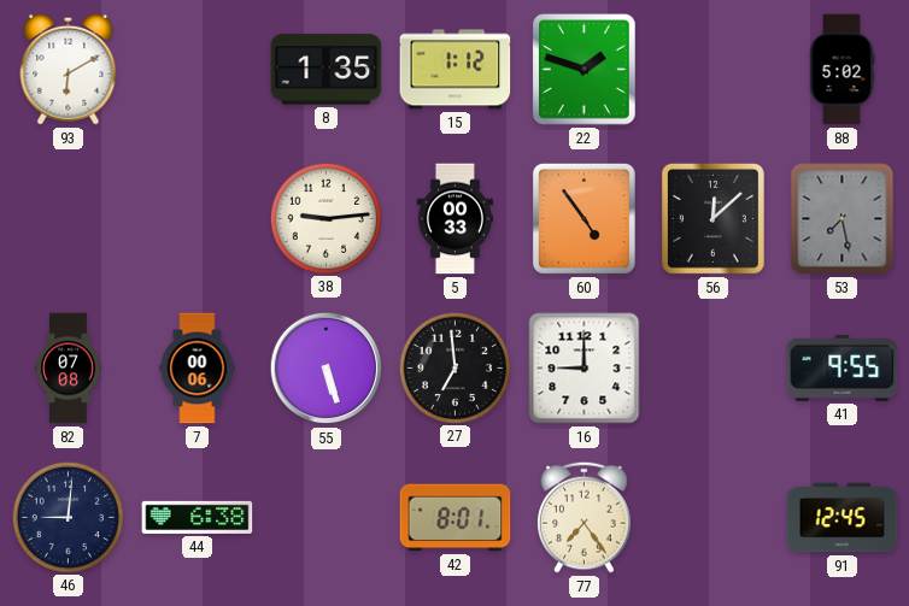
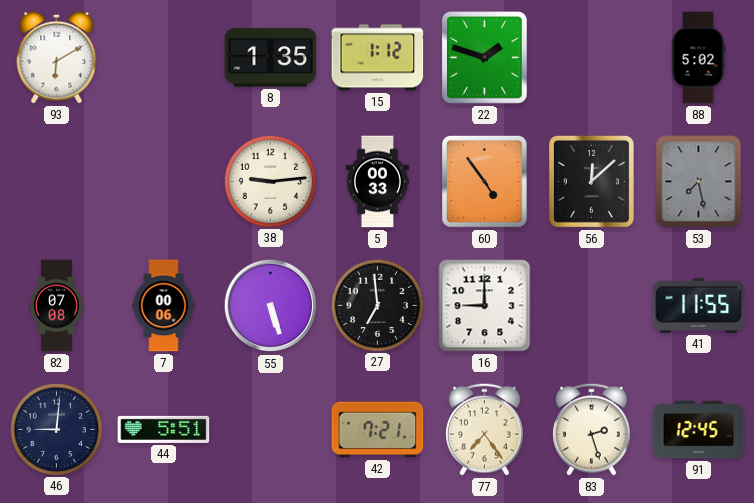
41: 9:55 -> 11:55
44: 6:38 -> 5:51
42: 8:01 -> 7:21
83: none -> 2:27
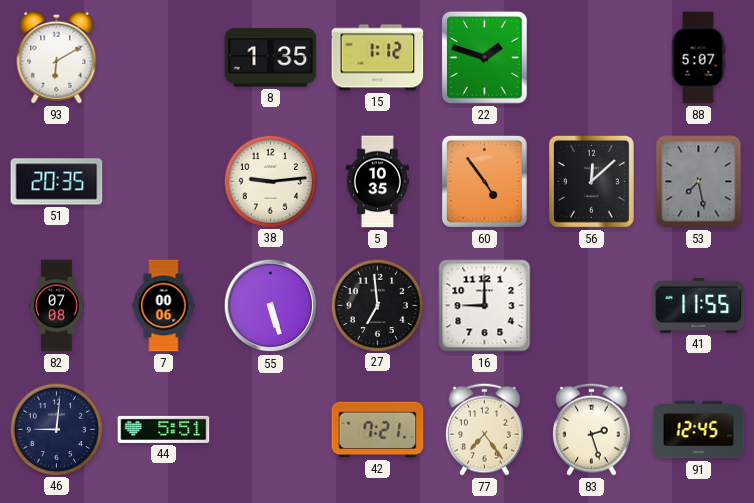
88: 5:02 -> 5:07
51: none -> 20:35
5: 00:33 -> 10:35
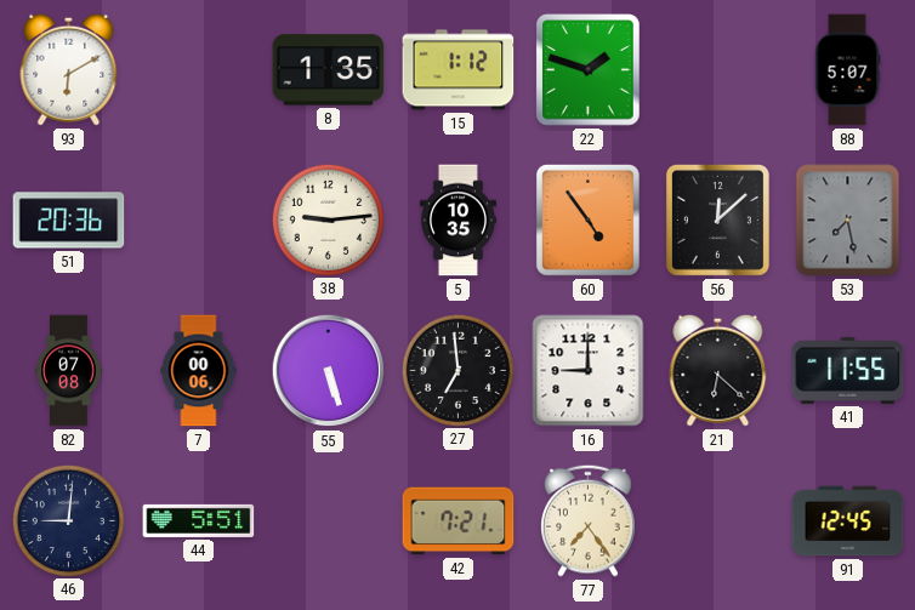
51: 20:35 -> 20:36
21: none -> 6:22
83: 2:27 -> none
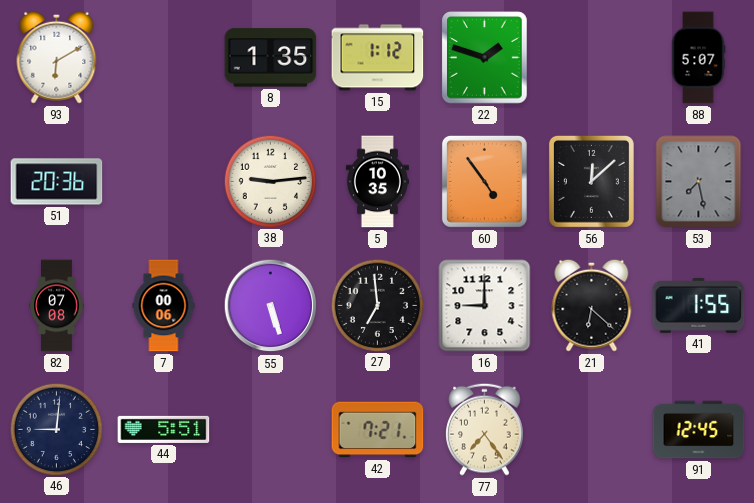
41: 11:55 -> 1:55
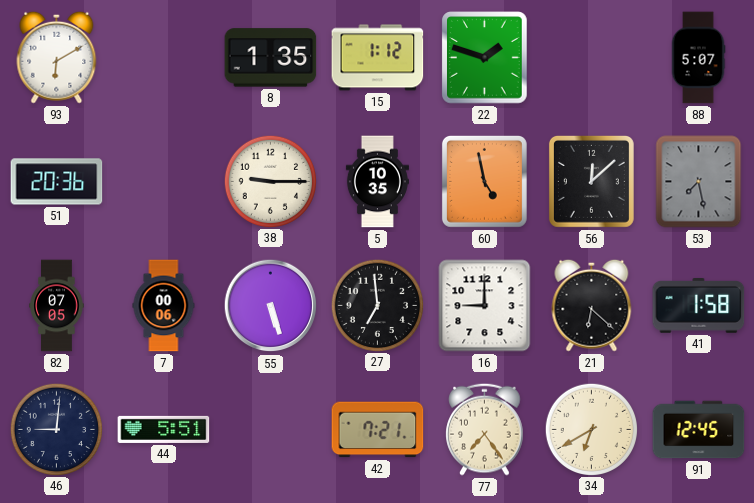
38: 9:14 -> 9:15
60: 4:54 -> 4:58
82: 07:08 -> 07:05
41: 1:55 -> 1:58
34: none -> 6:40
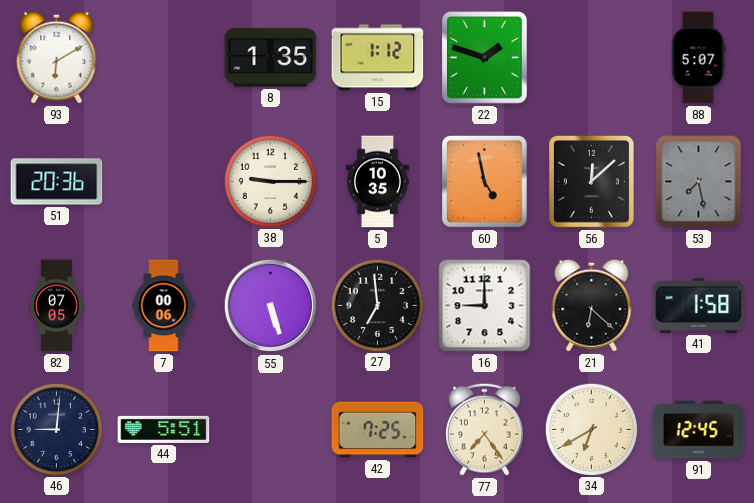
42: 7:21 -> 7:25
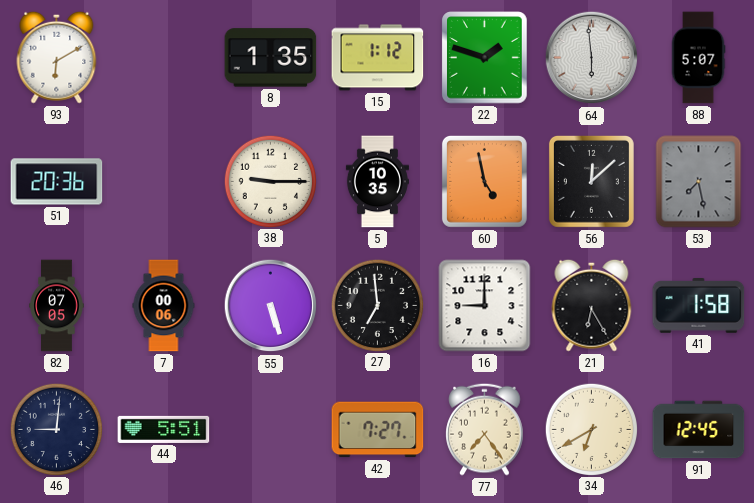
64: none -> 5:59
21: 6:22 -> 6:25
42: 7:25 -> 7:27
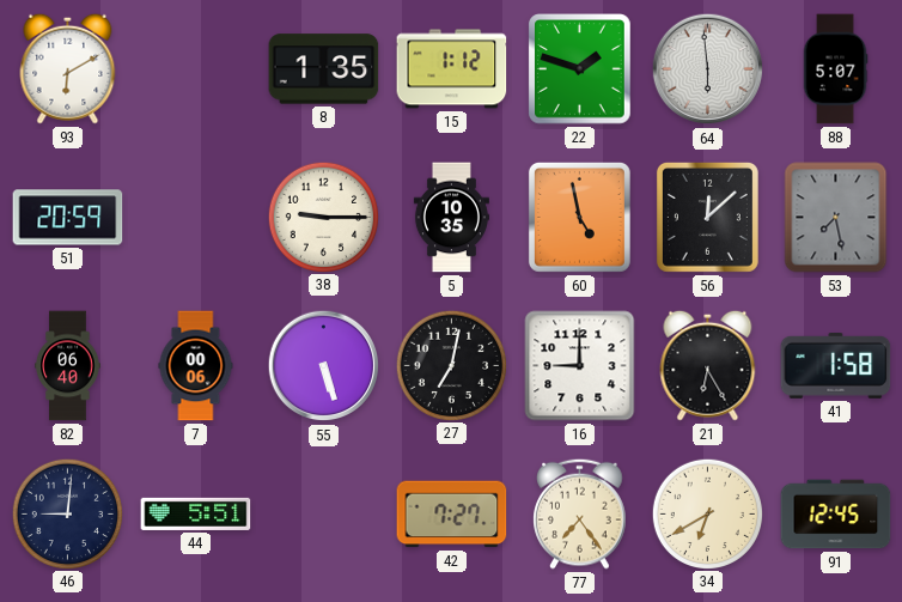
51: 20:36 -> 20:59
82: 07:05 -> 06:40
27: 6:59 -> 7:02
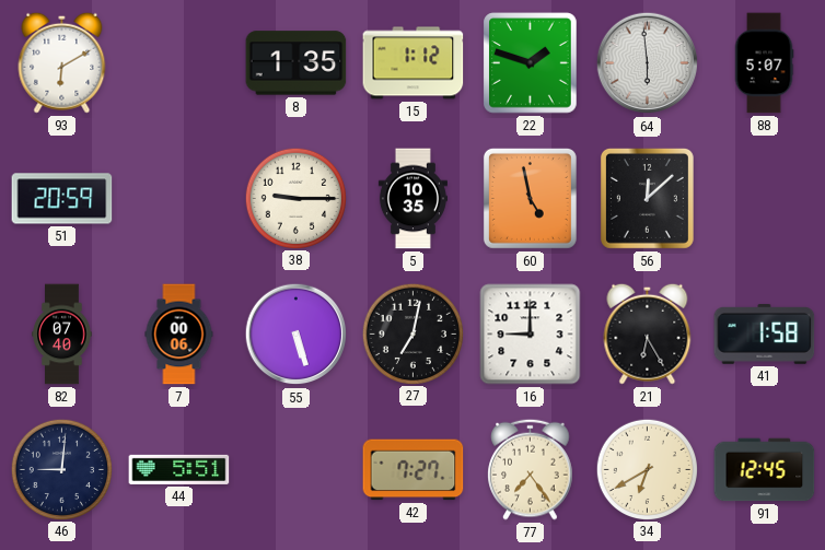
53: 7:28 -> none
82: 06:40 -> 07:40
